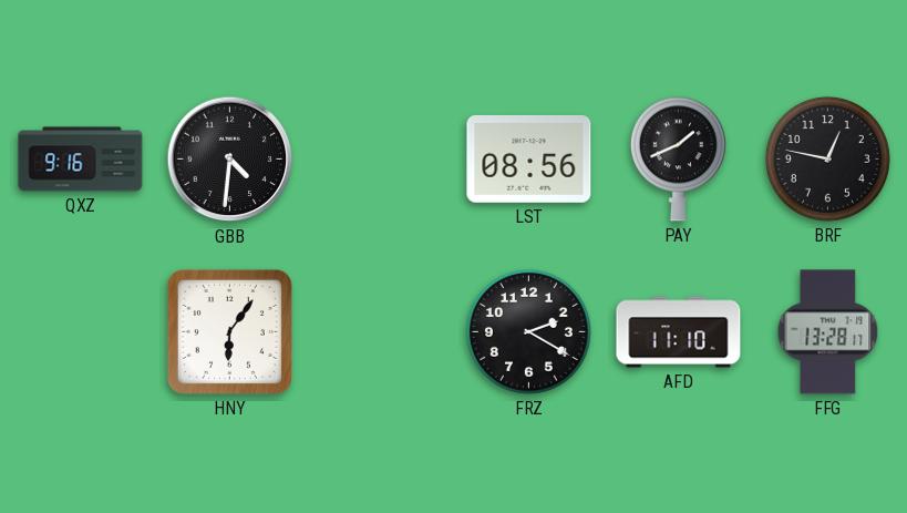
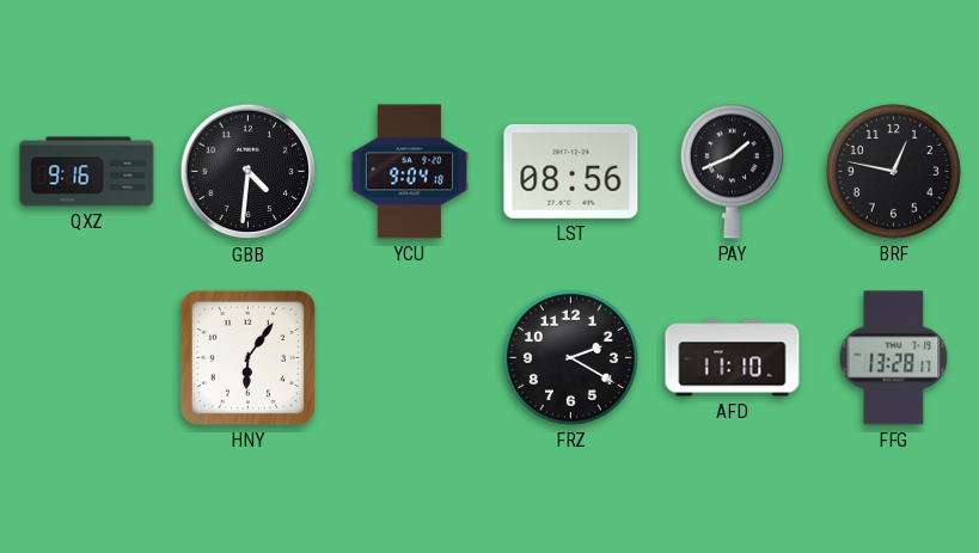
YCU: none -> 9:04
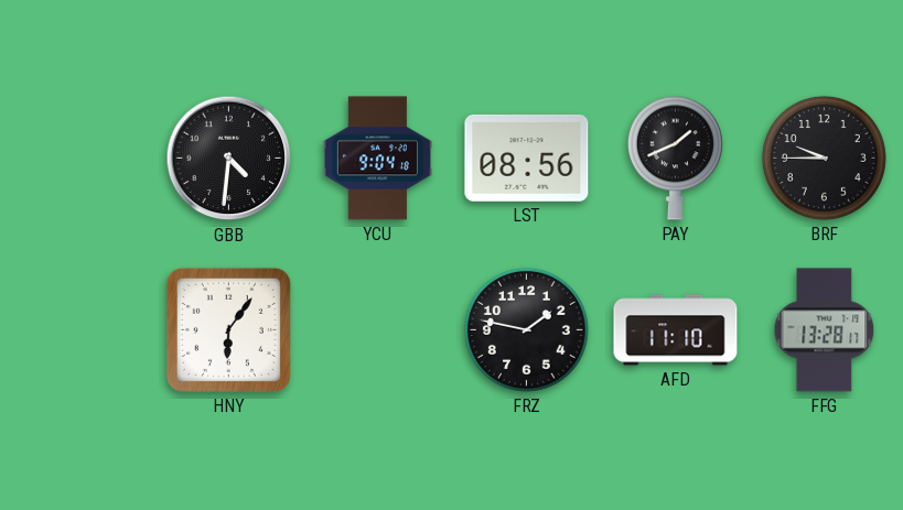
QXZ: 9:16 -> none
BRF: 12:47 -> 9:45
FRZ: 2:20 -> 1:47
